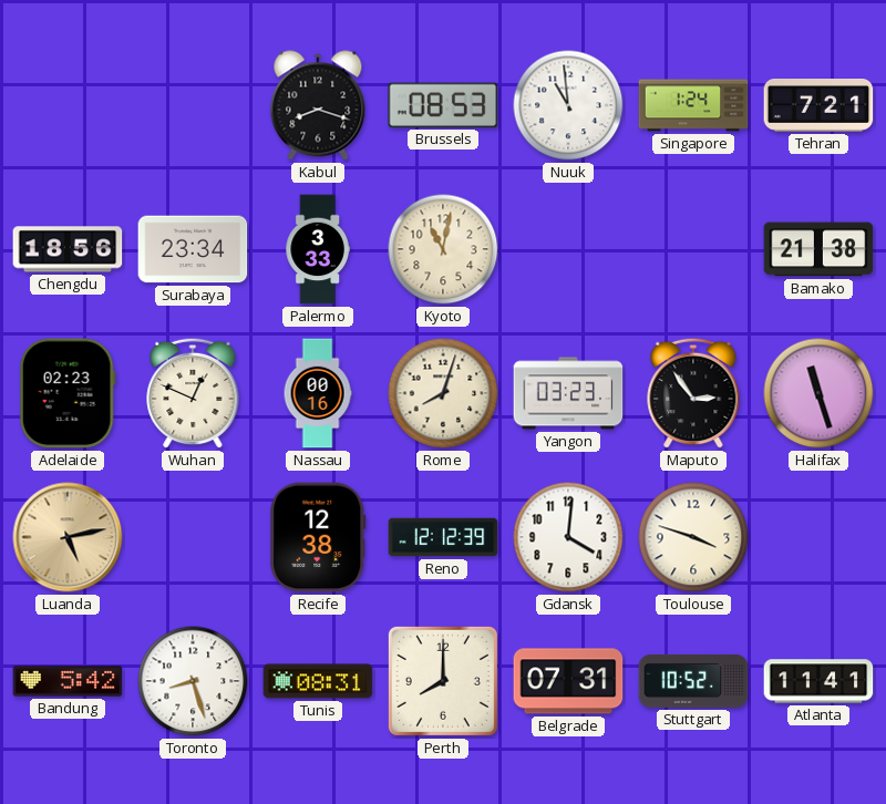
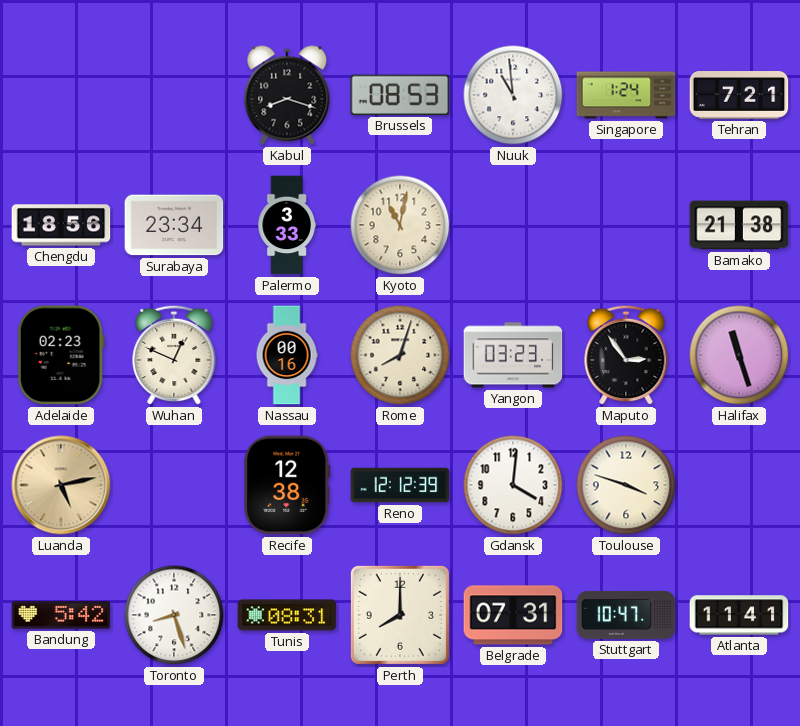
Stuttgart: 10:52 -> 10:47
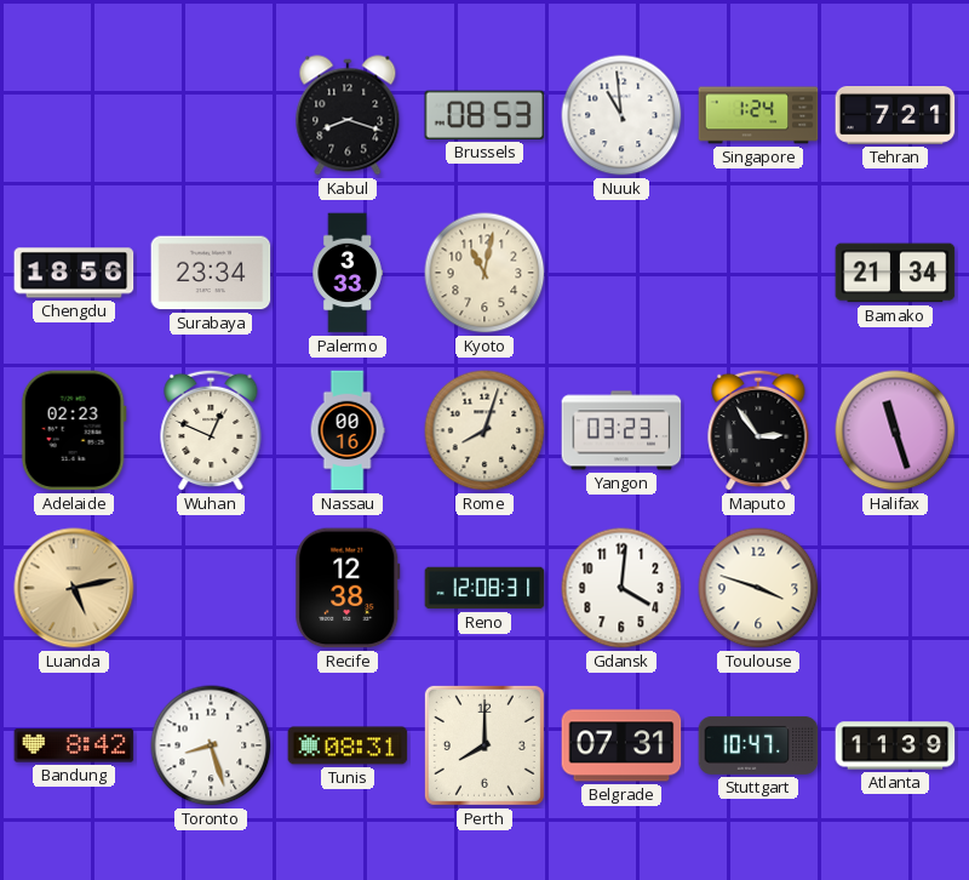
Bamako: 21:38 -> 21:34
Reno: 12:12 -> 12:08
Bandung: 5:42 -> 8:42
Atlanta: 11:41 -> 11:39
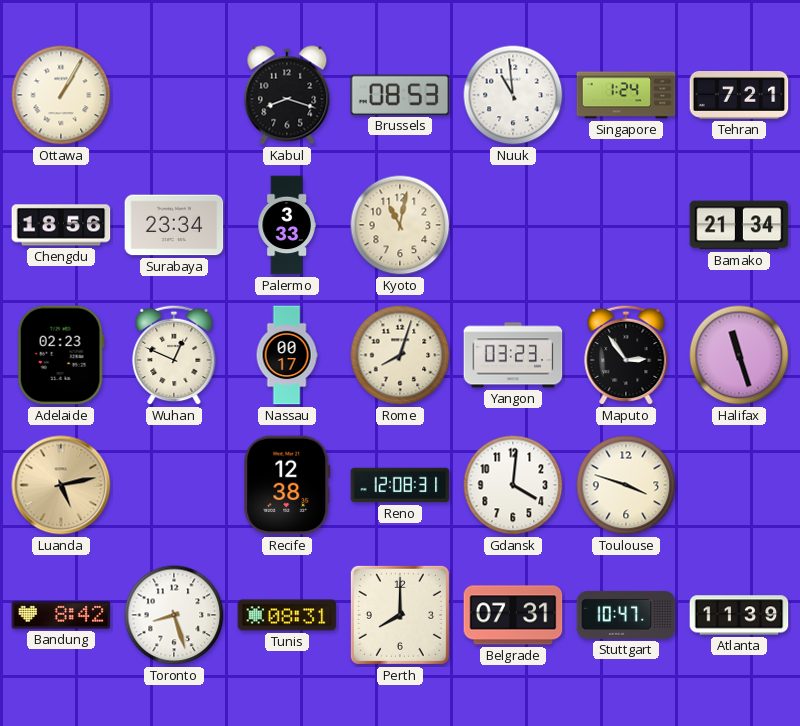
Ottawa: none -> 1:05
Nassau: 00:16 -> 00:17
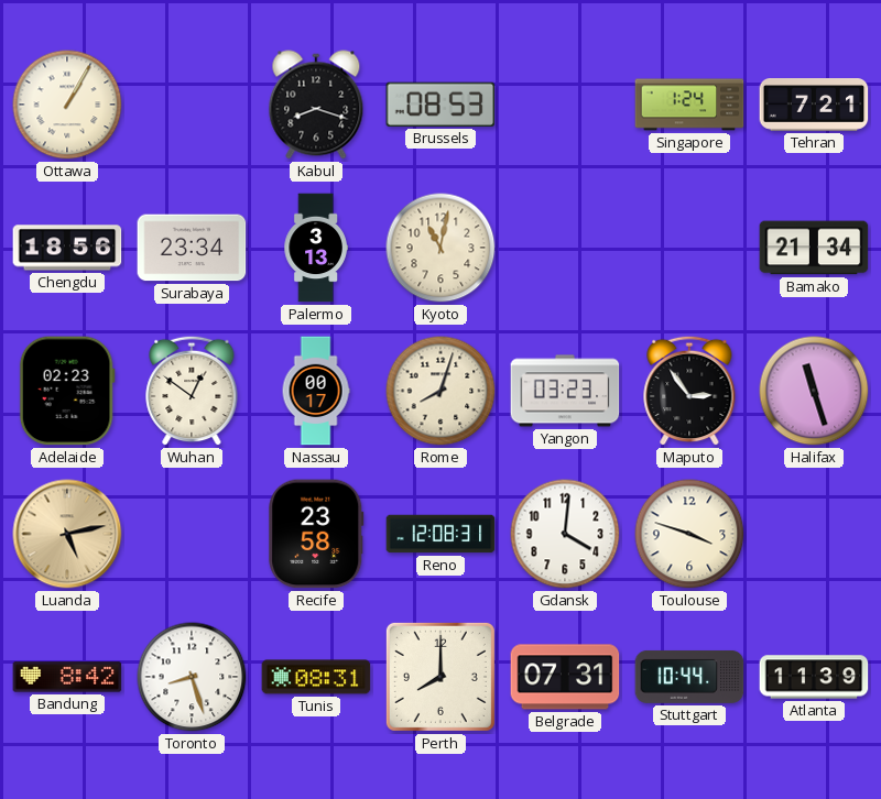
Nuuk: 10:59 -> none
Palermo: 3:33 -> 3:13
Wuhan: 12:49 -> 12:51
Recife: 12:38 -> 23:58
Stuttgart: 10:47 -> 10:44
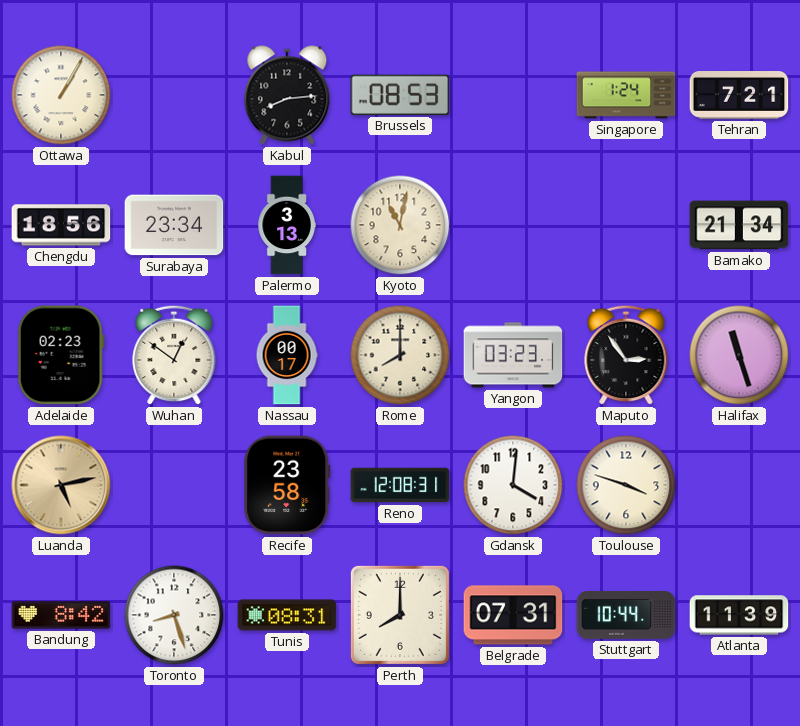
Kabul: 8:18 -> 8:14
Rome: 8:03 -> 8:00
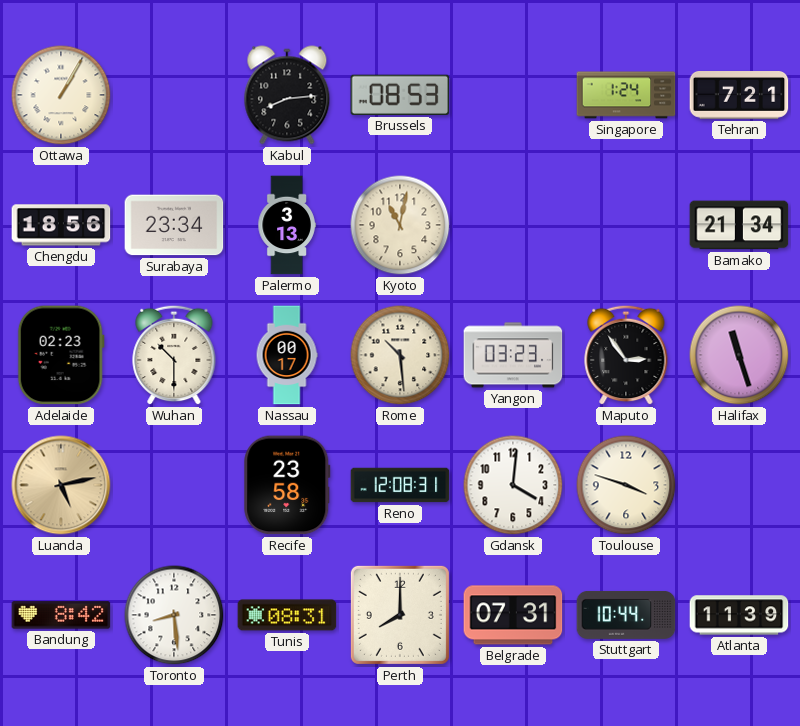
Wuhan: 12:51 -> 10:30
Rome: 8:00 -> 10:29
Toronto: 8:27 -> 8:29
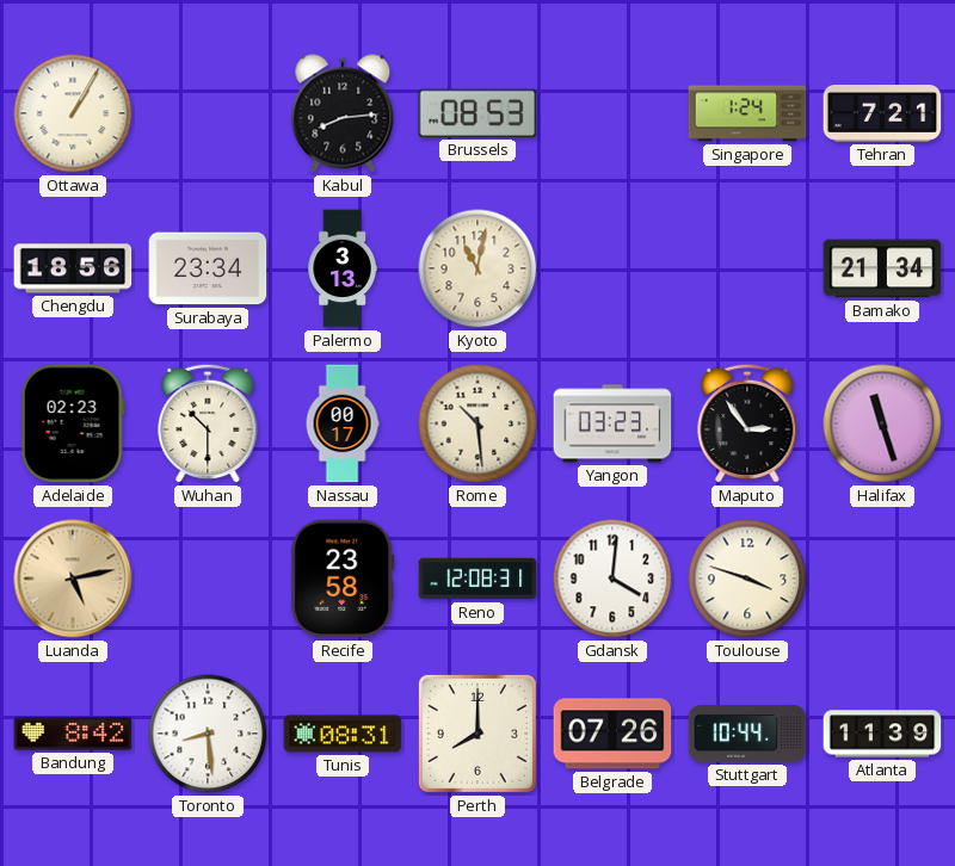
Belgrade: 07:31 -> 07:26
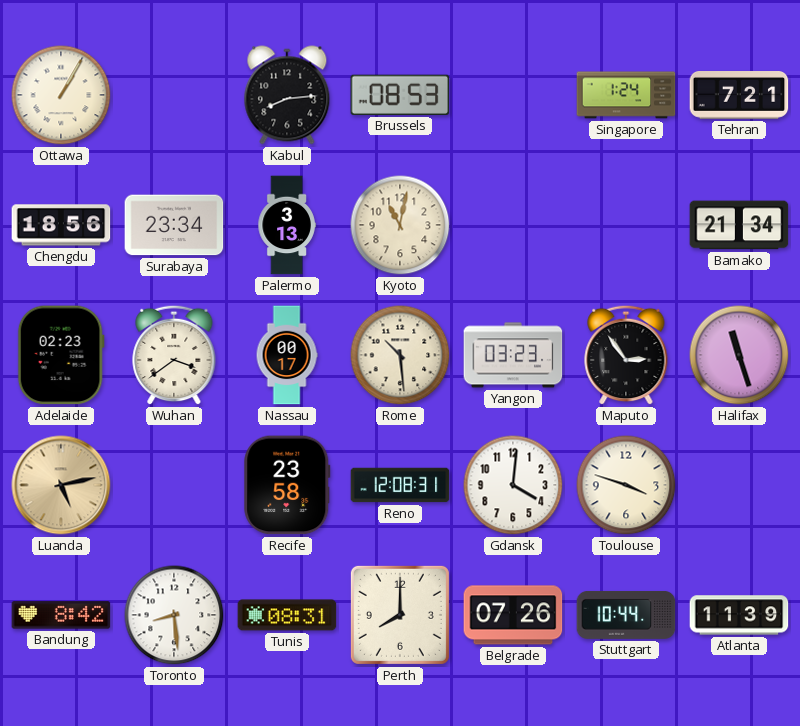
Wuhan: 10:30 -> 3:39
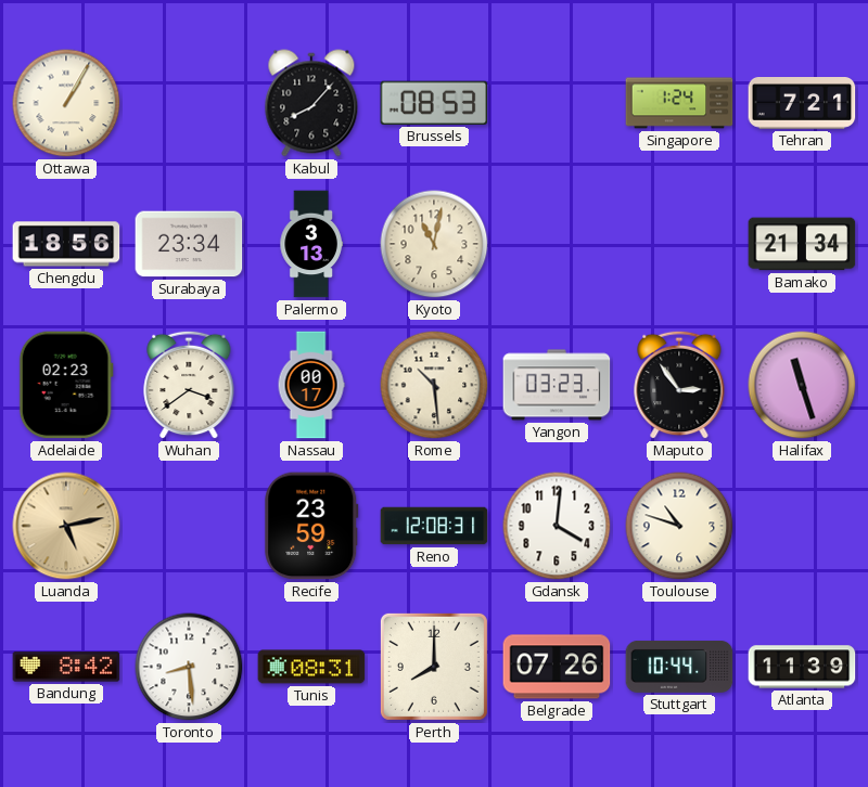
Kabul: 8:14 -> 8:07
Recife: 23:58 -> 23:59
Toulouse: 3:48 -> 10:48
